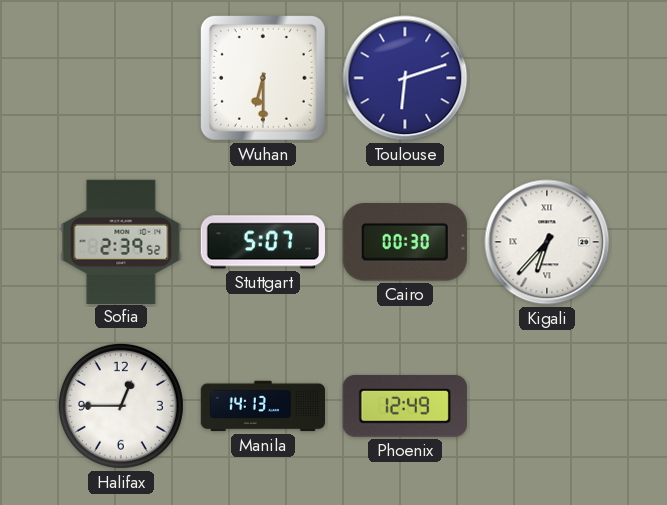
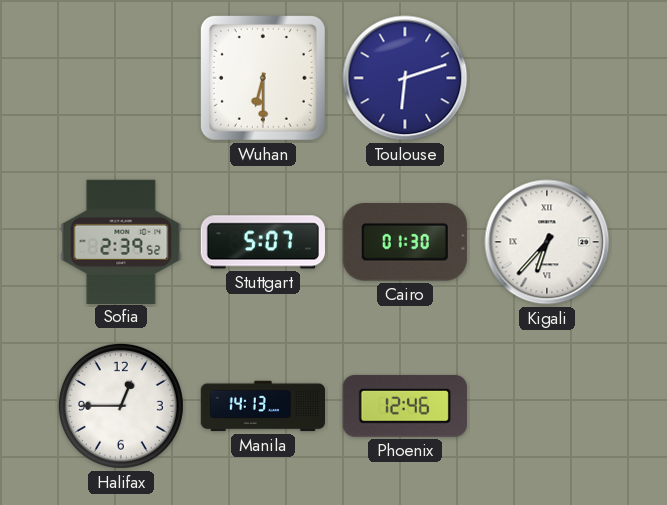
Cairo: 00:30 -> 01:30
Phoenix: 12:49 -> 12:46
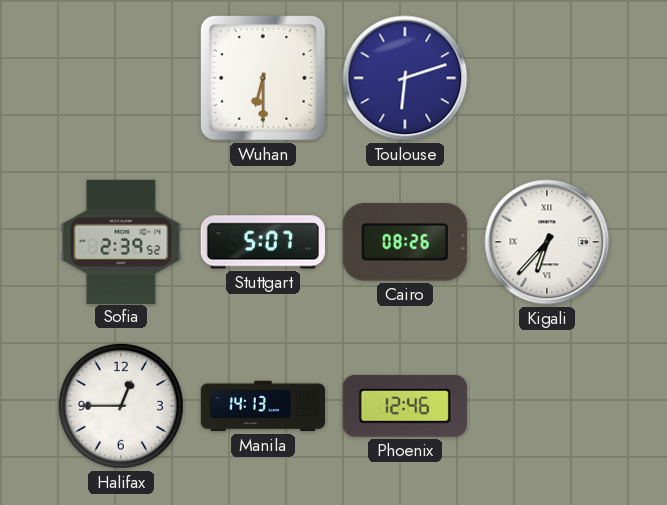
Cairo: 01:30 -> 08:26
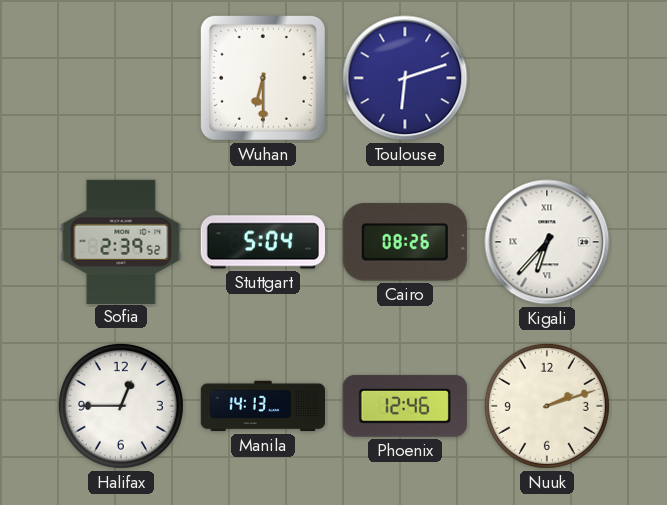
Stuttgart: 5:07 -> 5:04
Nuuk: none -> 2:12
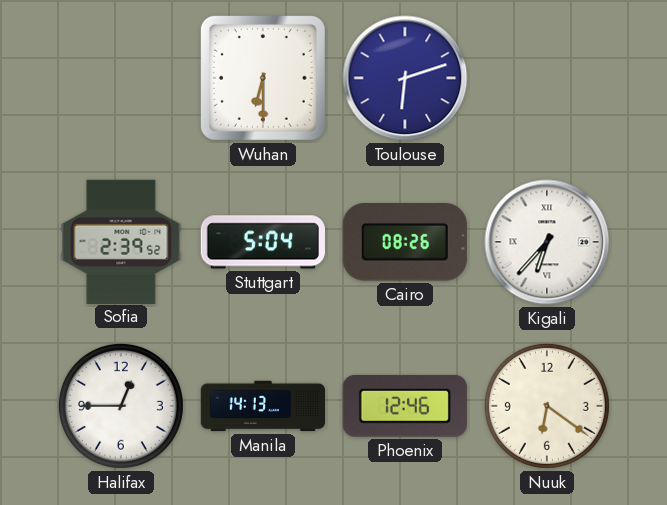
Nuuk: 2:12 -> 6:21
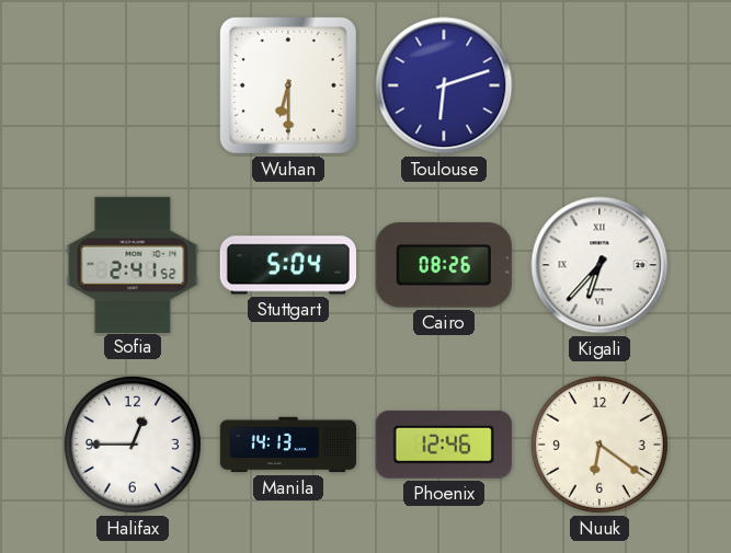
Sofia: 2:39 -> 2:41
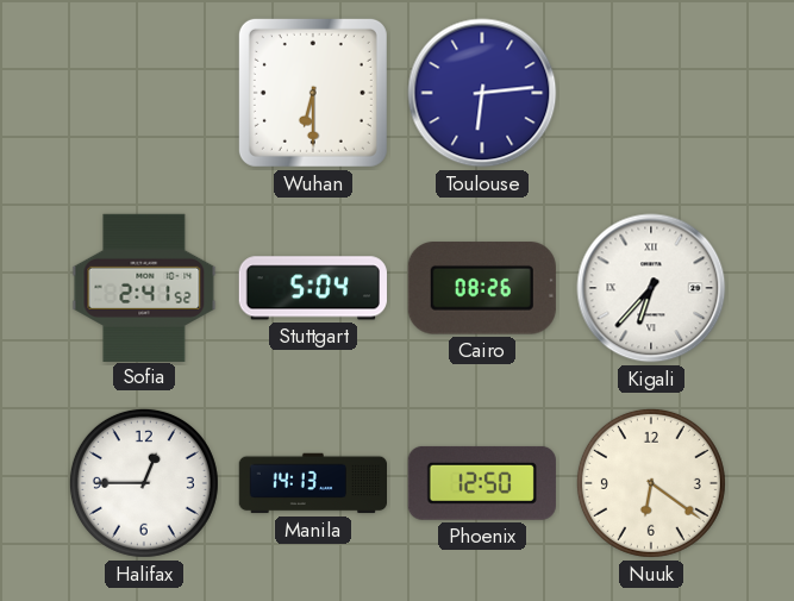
Toulouse: 6:12 -> 6:14
Phoenix: 12:46 -> 12:50
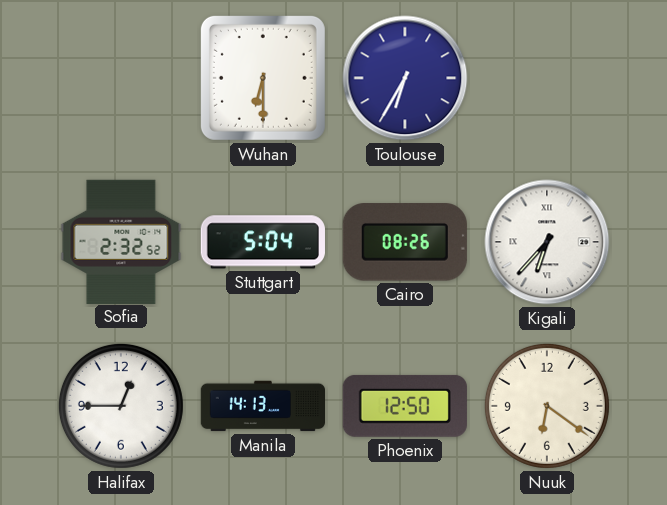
Toulouse: 6:14 -> 6:35
Sofia: 2:41 -> 2:32
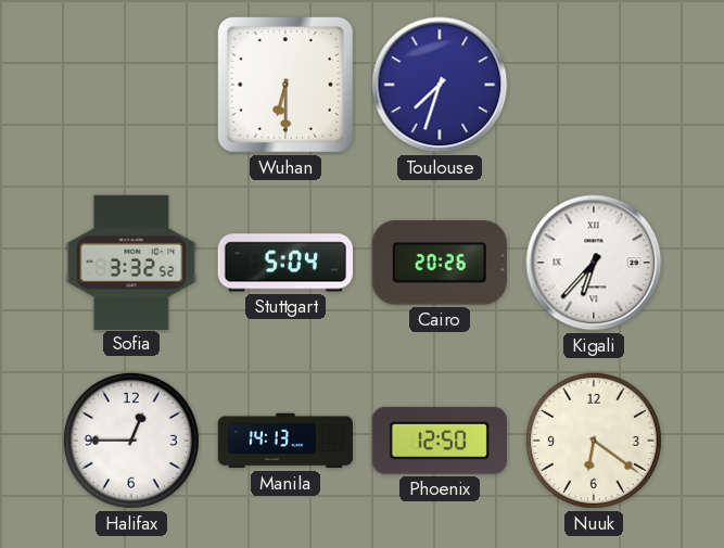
Toulouse: 6:35 -> 7:33
Sofia: 2:32 -> 3:32
Cairo: 08:26 -> 20:26
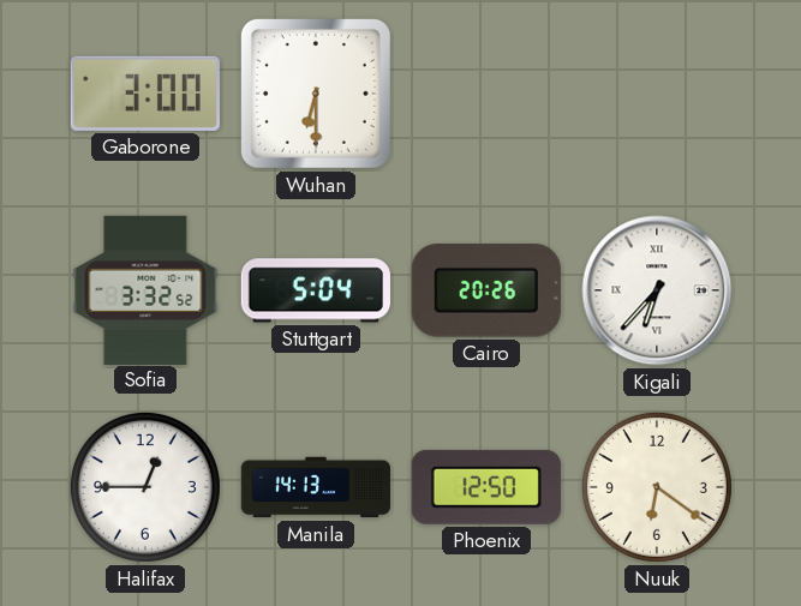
Gaborone: none -> 3:00
Toulouse: 7:33 -> none
